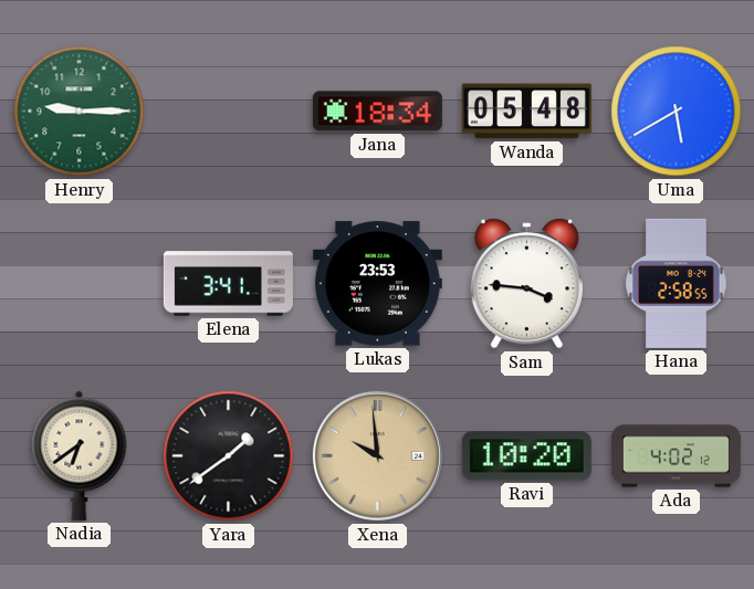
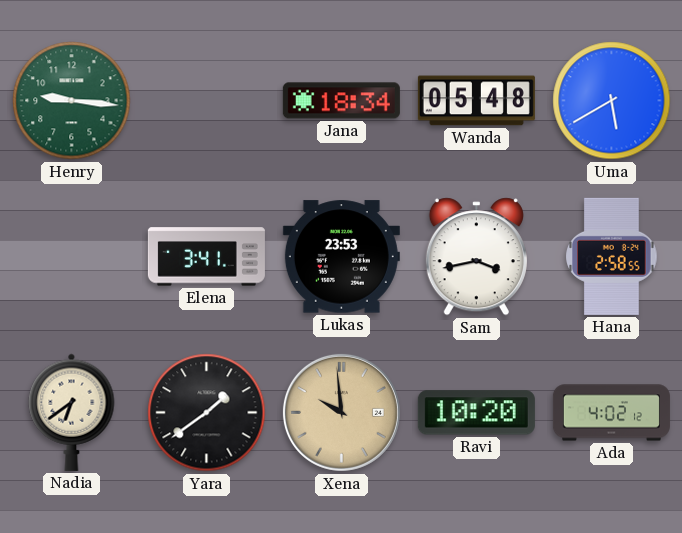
Henry: 9:15 -> 9:16
Sam: 3:46 -> 3:43
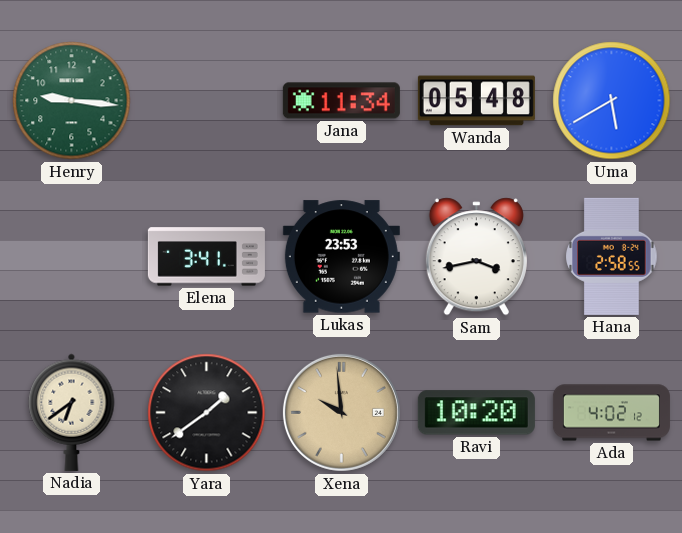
Jana: 18:34 -> 11:34
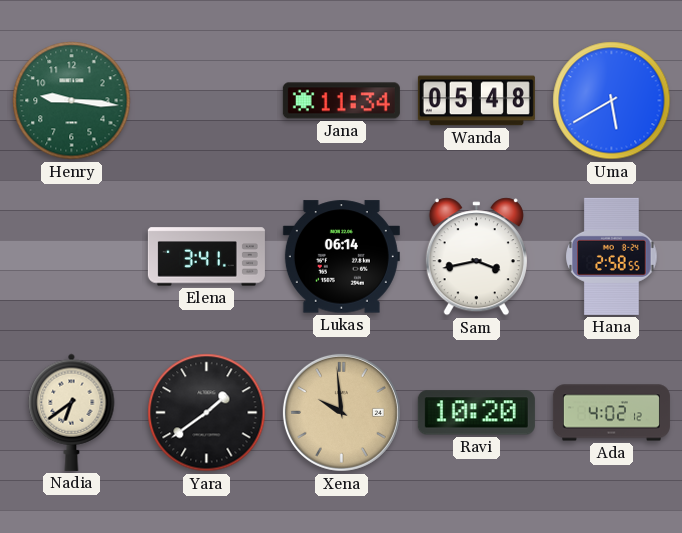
Lukas: 23:53 -> 06:14
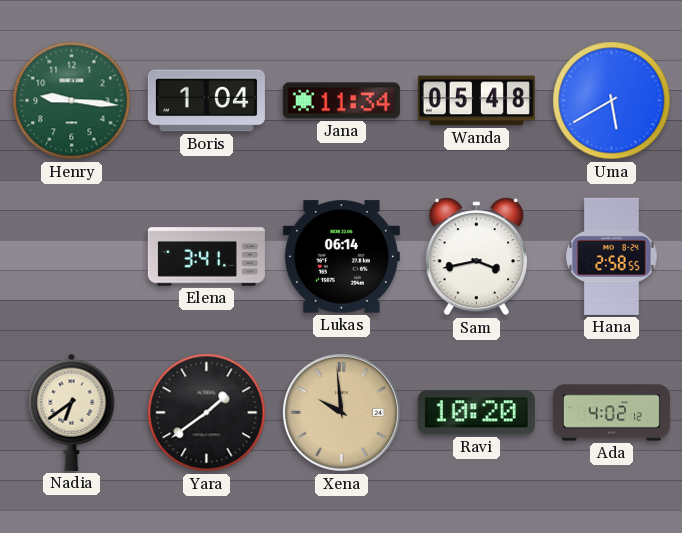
Boris: none -> 1:04
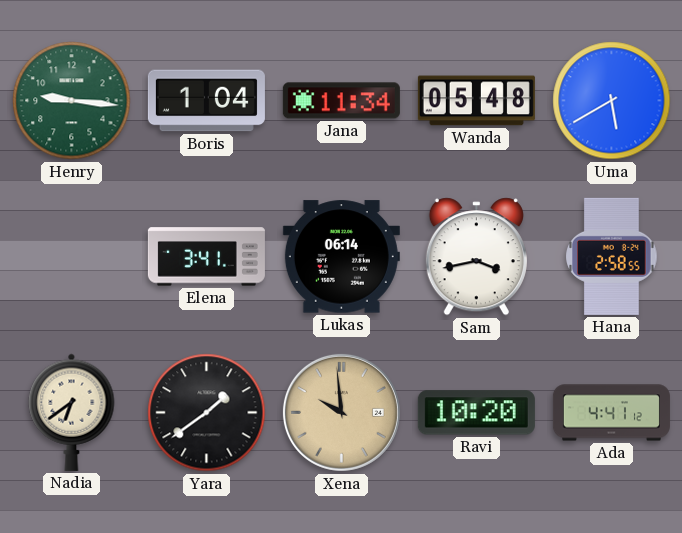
Ada: 4:02 -> 4:41
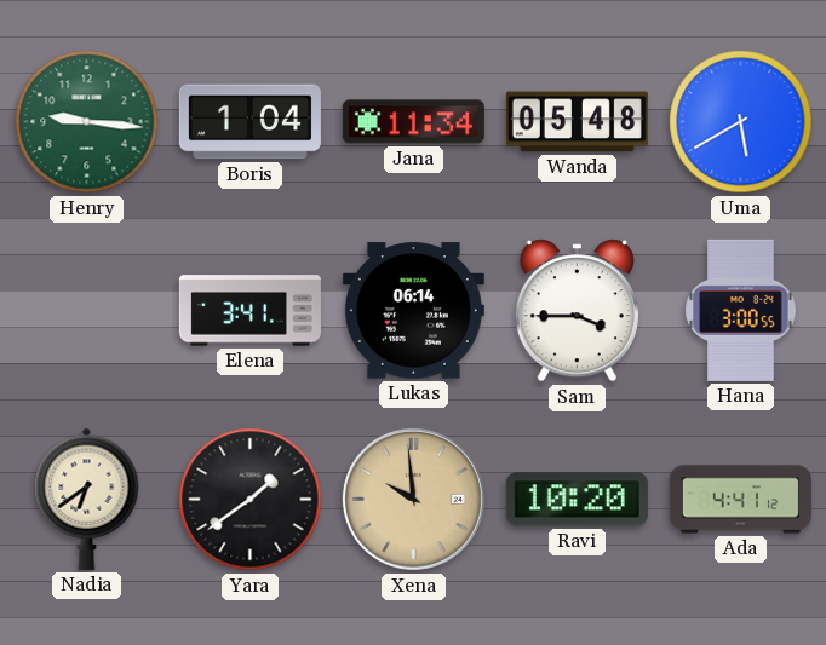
Sam: 3:43 -> 3:45
Hana: 2:58 -> 3:00
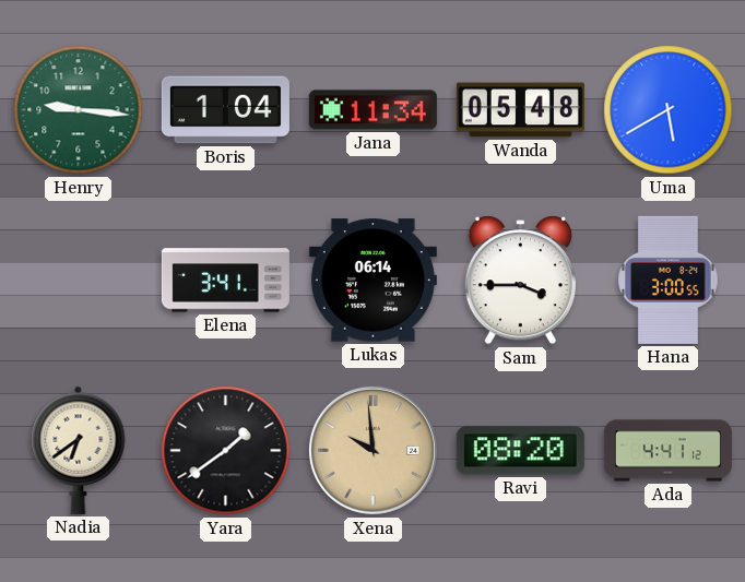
Ravi: 10:20 -> 08:20
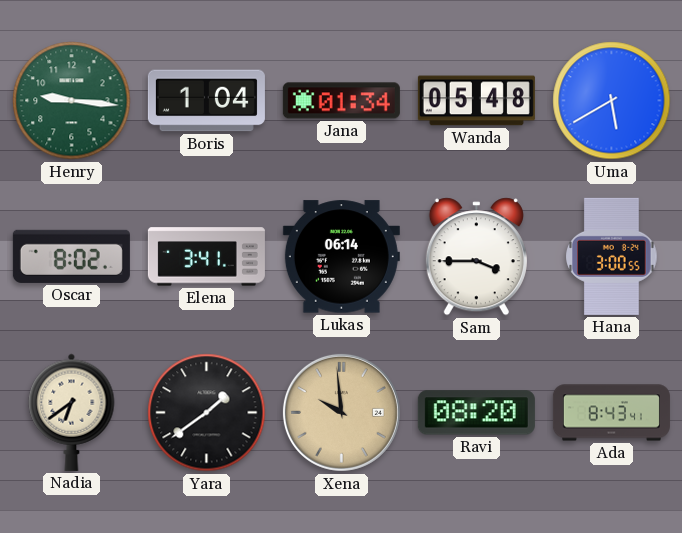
Jana: 11:34 -> 01:34
Oscar: none -> 8:02
Ada: 4:41 -> 8:43
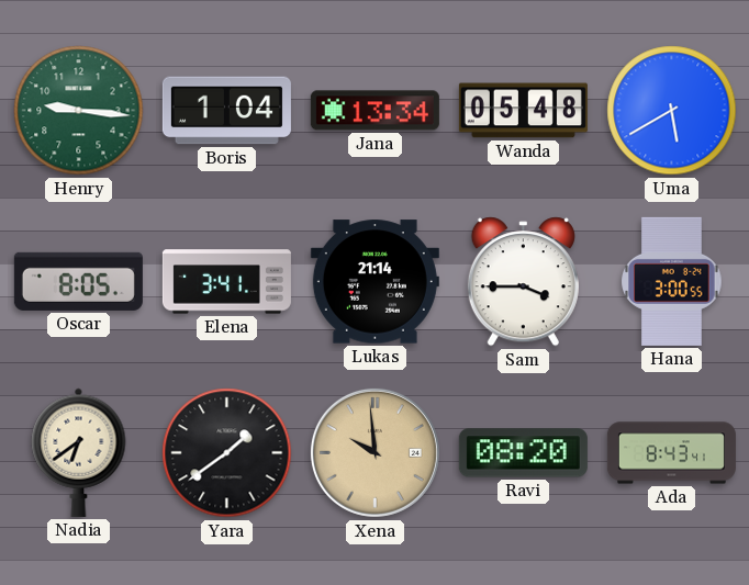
Jana: 01:34 -> 13:34
Oscar: 8:02 -> 8:05
Lukas: 06:14 -> 21:14
